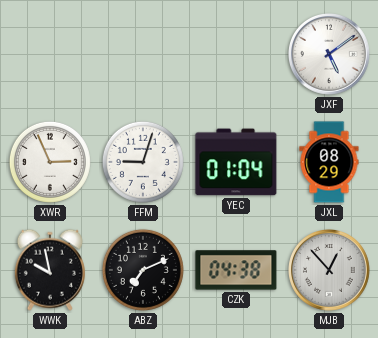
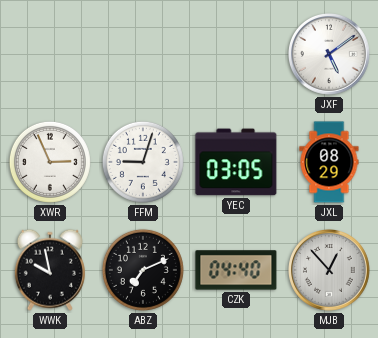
YEC: 01:04 -> 03:05
CZK: 04:38 -> 04:40
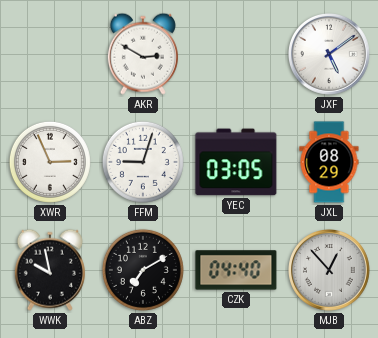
AKR: none -> 2:50
ABZ: 7:11 -> 7:10
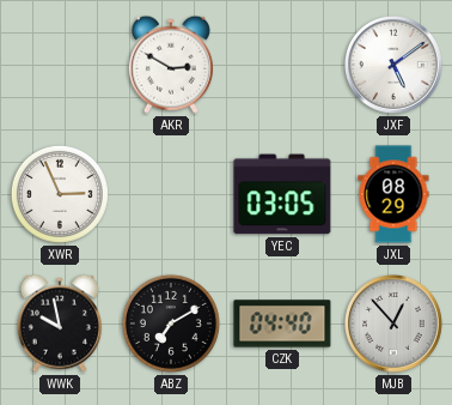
FFM: 9:03 -> none
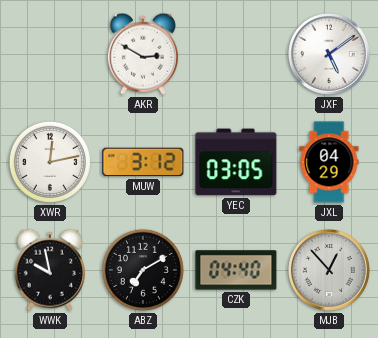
XWR: 2:56 -> 12:13
MUW: none -> 3:12
JXL: 08:29 -> 04:29
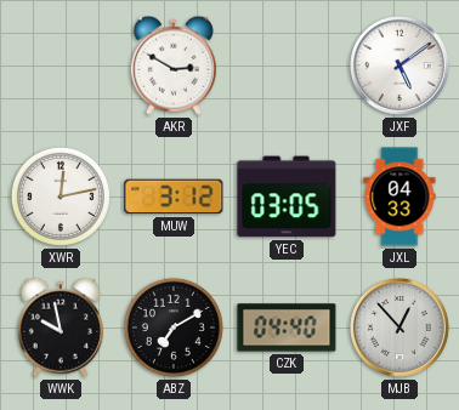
JXL: 04:29 -> 04:33
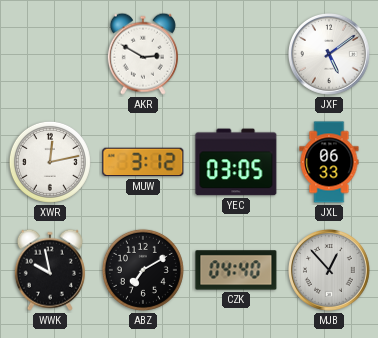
JXL: 04:33 -> 06:33
